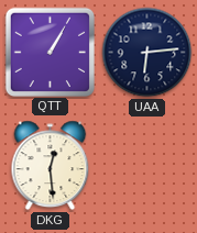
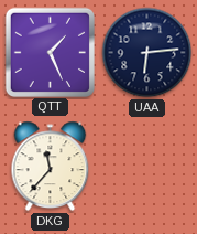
QTT: 1:05 -> 1:26
DKG: 12:29 -> 11:37
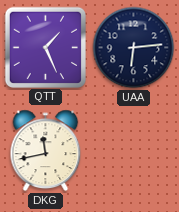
DKG: 11:37 -> 11:43
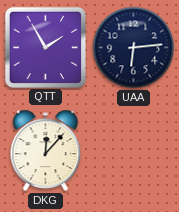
QTT: 1:26 -> 1:55
DKG: 11:43 -> 12:07
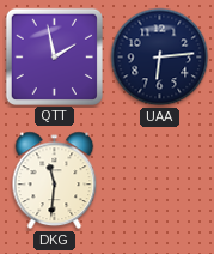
QTT: 1:55 -> 1:58
DKG: 12:07 -> 11:31
